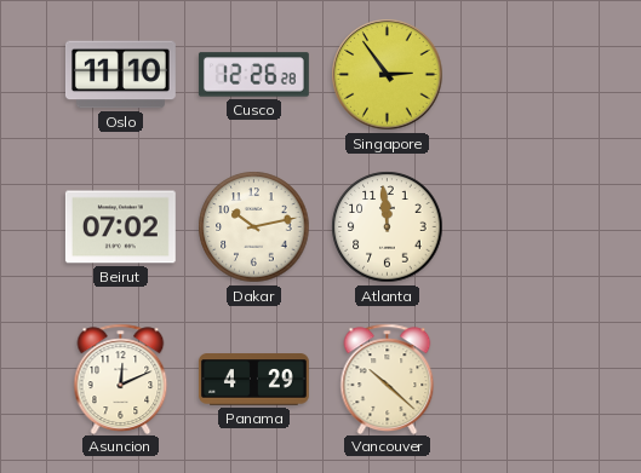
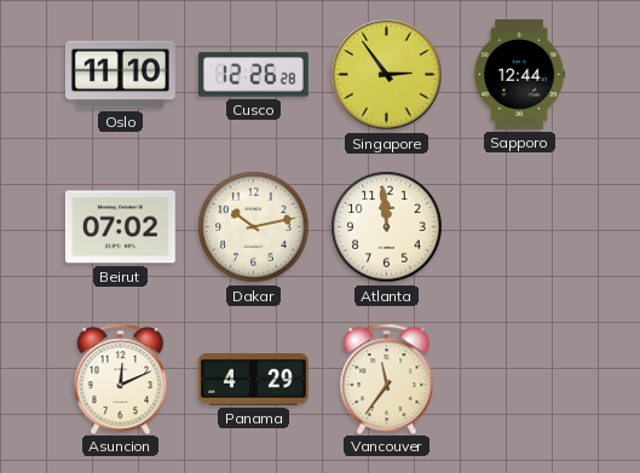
Sapporo: none -> 12:44
Vancouver: 10:22 -> 11:36
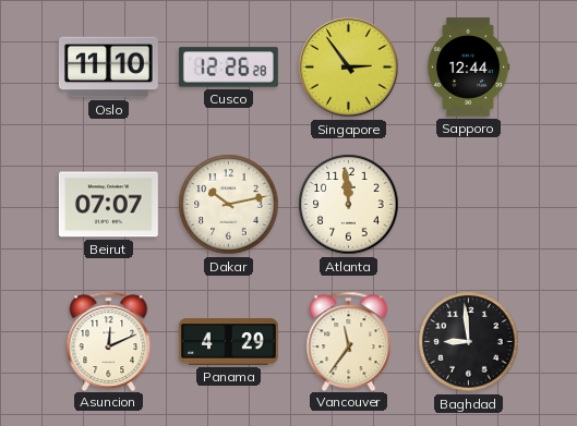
Beirut: 07:02 -> 07:07
Baghdad: none -> 8:59
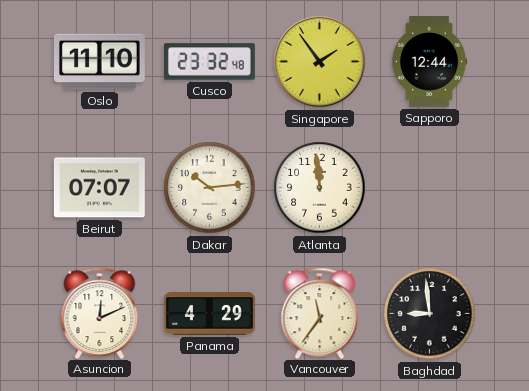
Cusco: 12:26 -> 23:32
Singapore: 2:54 -> 1:54
Dakar: 10:13 -> 10:14
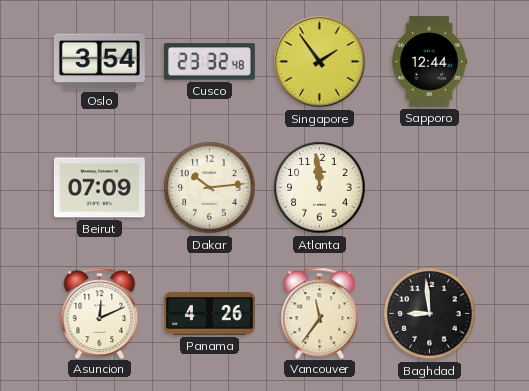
Oslo: 11:10 -> 3:54
Beirut: 07:07 -> 07:09
Panama: 4:29 -> 4:26
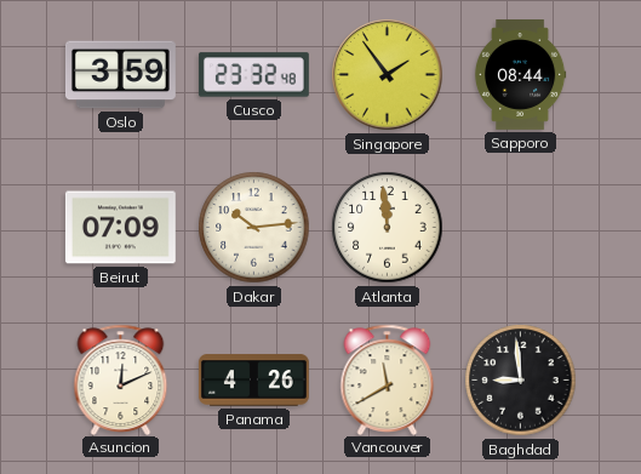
Oslo: 3:54 -> 3:59
Sapporo: 12:44 -> 08:44
Vancouver: 11:36 -> 11:40
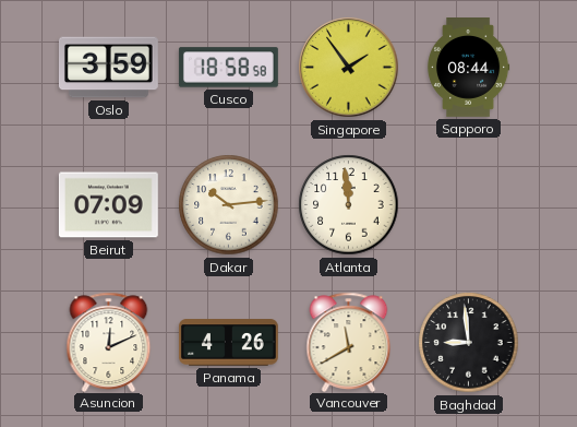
Cusco: 23:32 -> 18:58
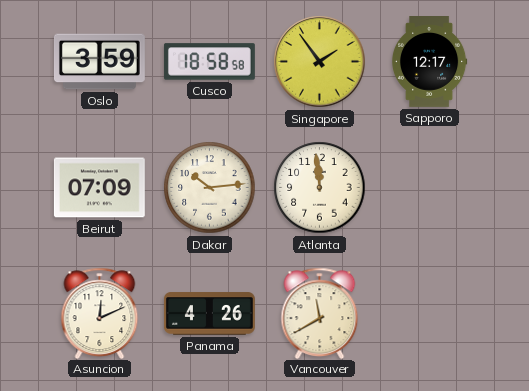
Sapporo: 08:44 -> 12:17
Baghdad: 8:59 -> none
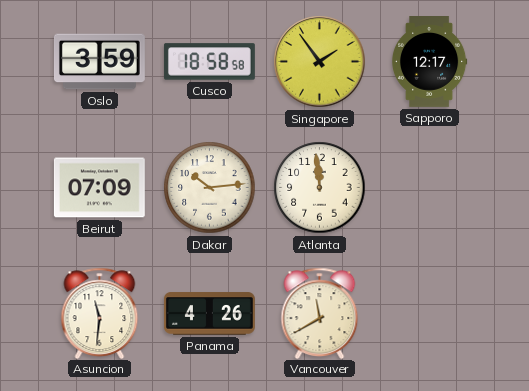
Asuncion: 12:11 -> 11:31
